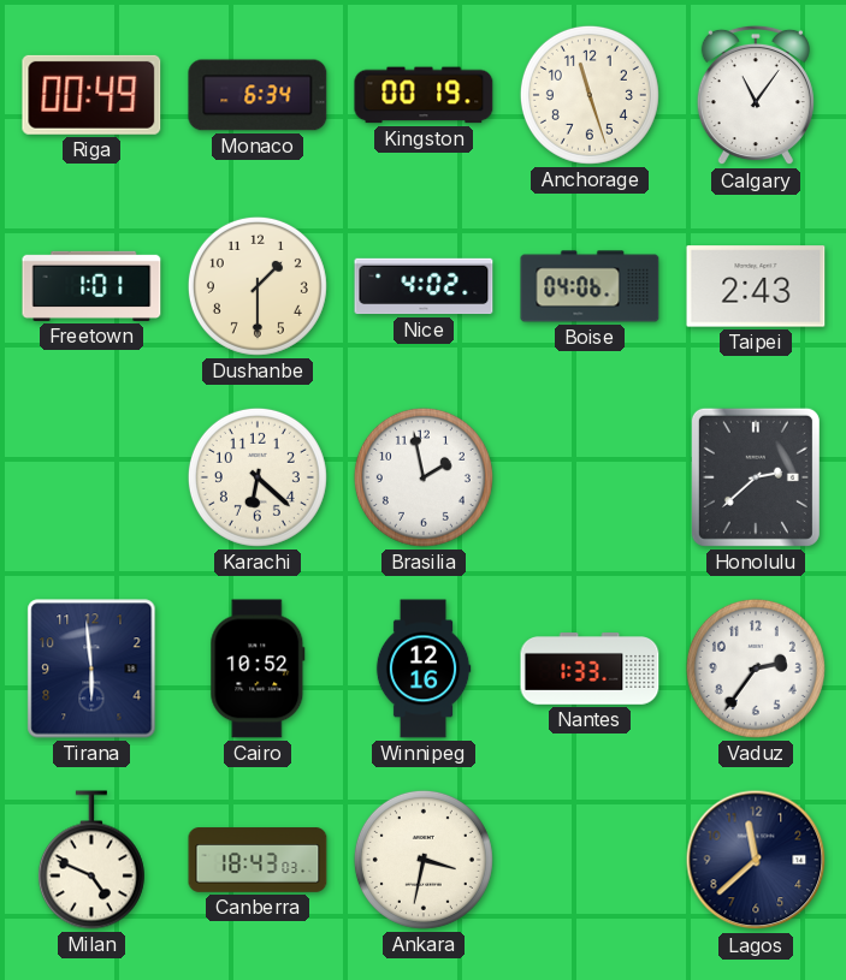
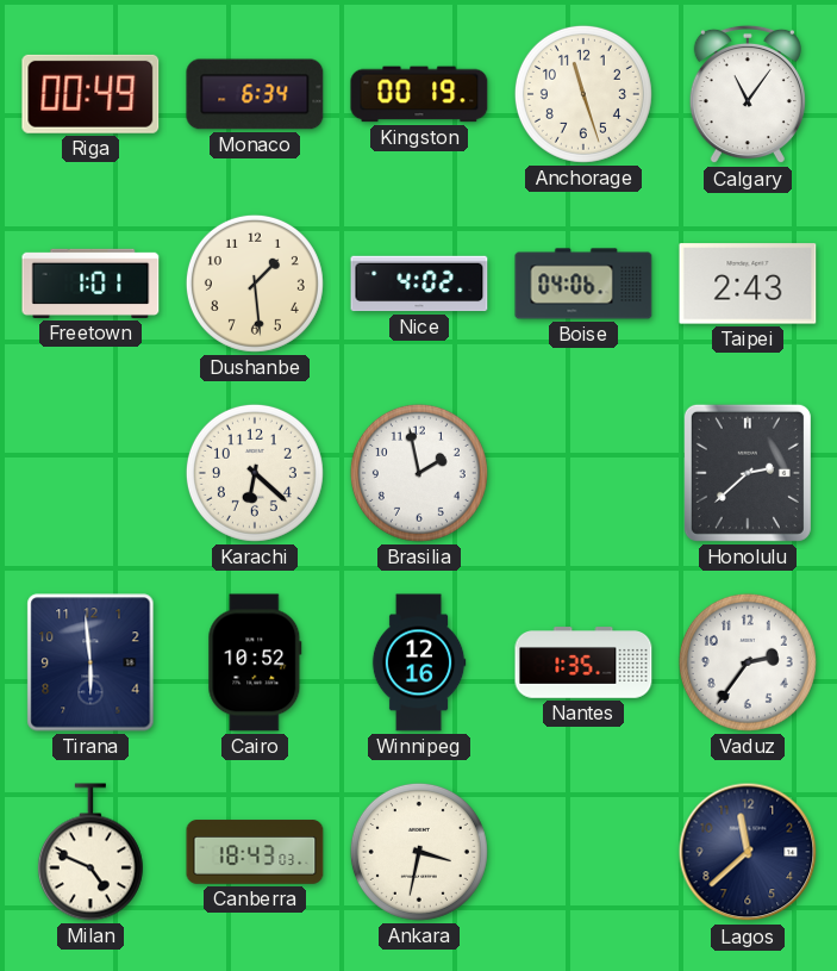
Dushanbe: 1:30 -> 1:29
Nantes: 1:33 -> 1:35
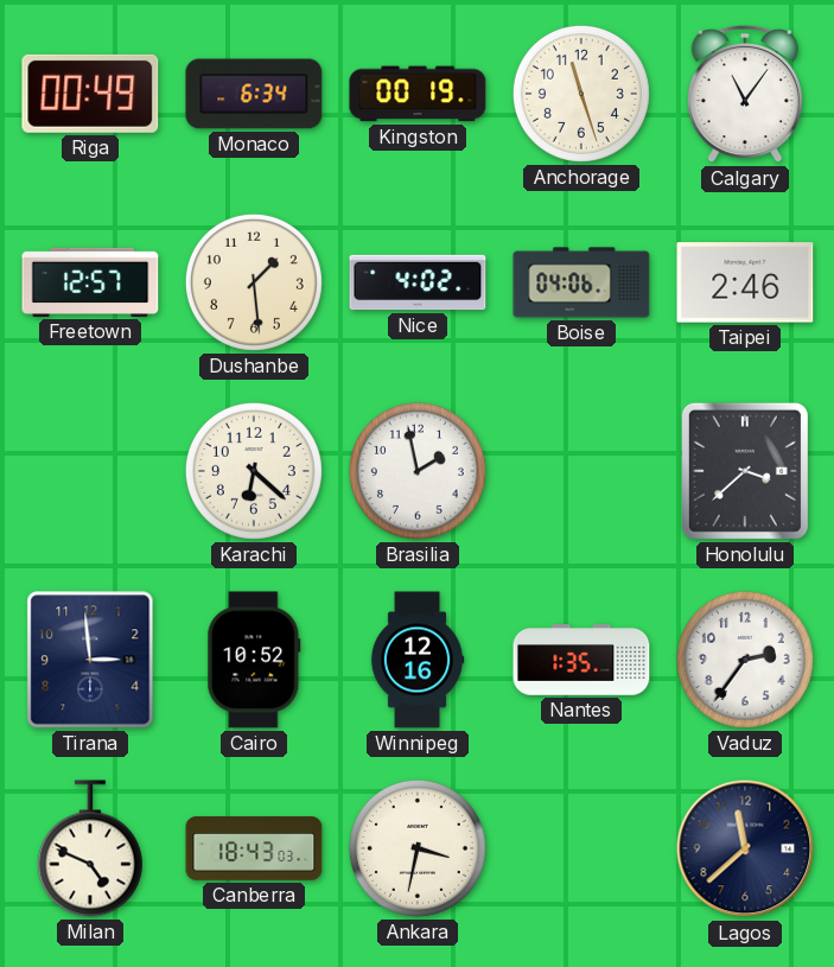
Freetown: 1:01 -> 12:57
Taipei: 2:43 -> 2:46
Honolulu: 2:38 -> 3:38
Tirana: 5:59 -> 2:59
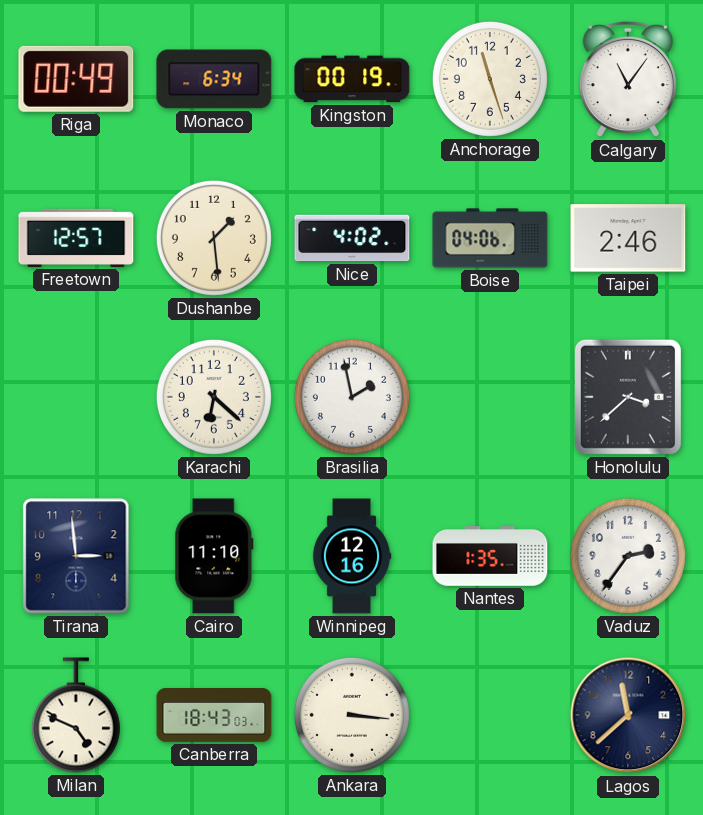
Cairo: 10:52 -> 11:10
Ankara: 3:32 -> 3:16
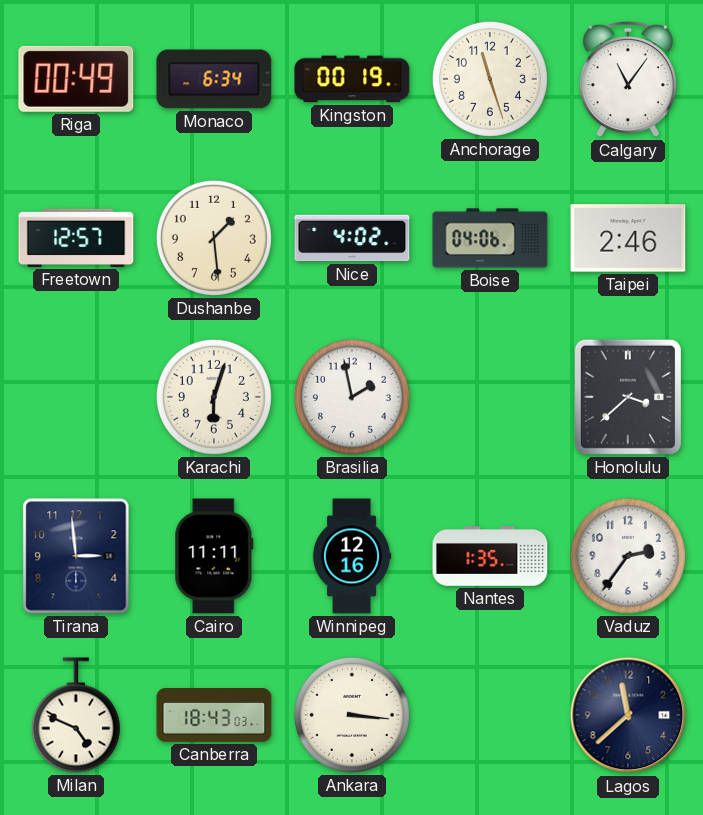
Karachi: 6:22 -> 6:03
Cairo: 11:10 -> 11:11
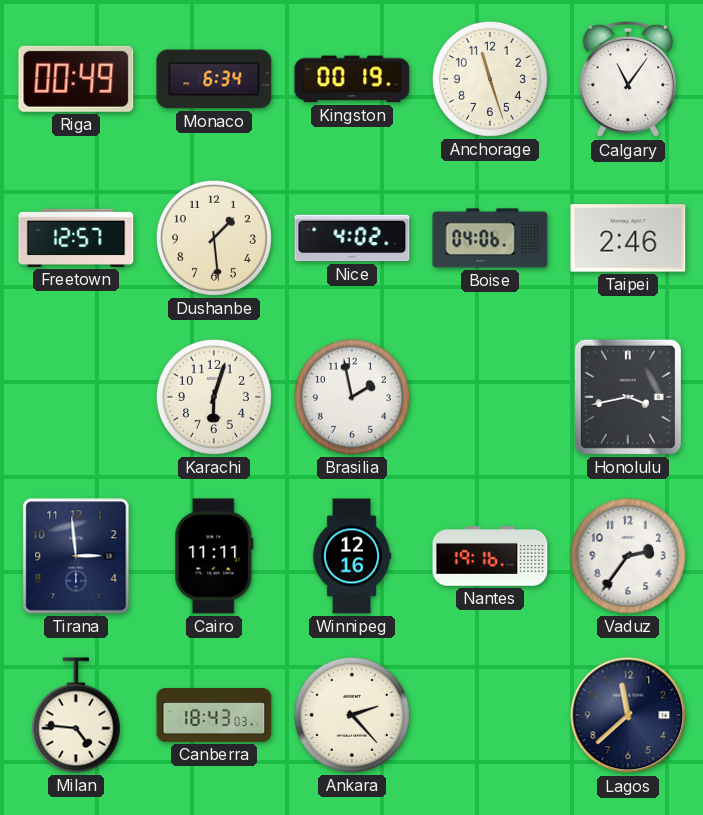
Honolulu: 3:38 -> 3:43
Nantes: 1:35 -> 19:16
Milan: 4:49 -> 4:46
Ankara: 3:16 -> 2:23
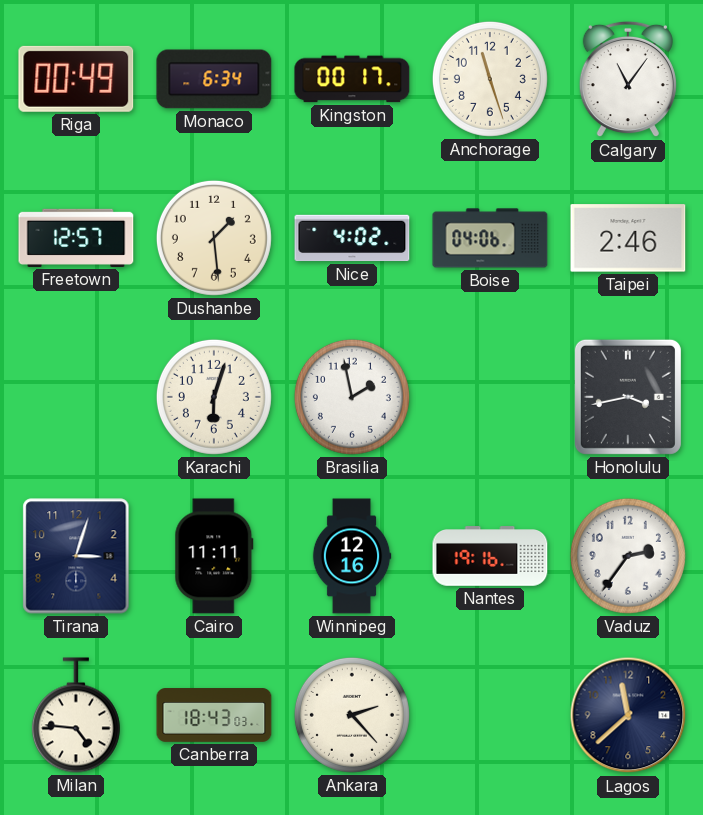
Kingston: 00:19 -> 00:17
Tirana: 2:59 -> 3:03
